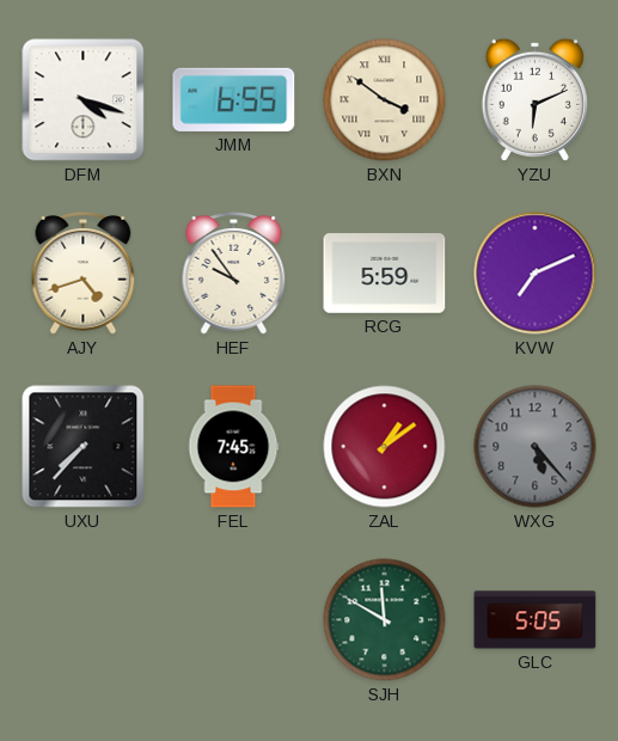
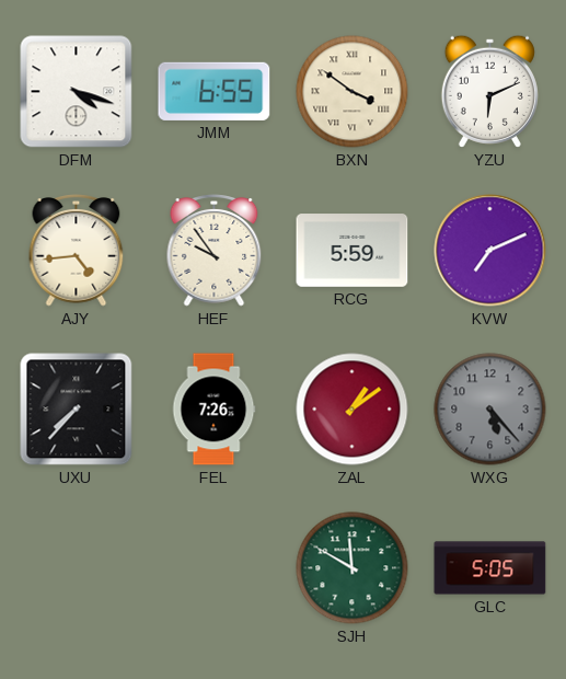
AJY: 4:42 -> 4:44
FEL: 7:45 -> 7:26
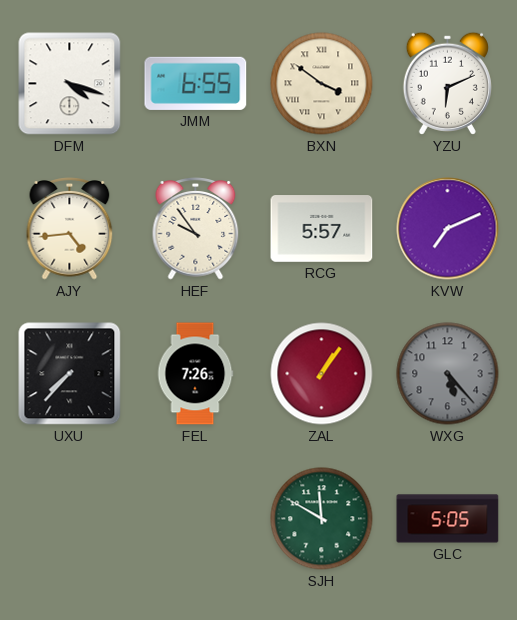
RCG: 5:59 -> 5:57
ZAL: 1:09 -> 1:06
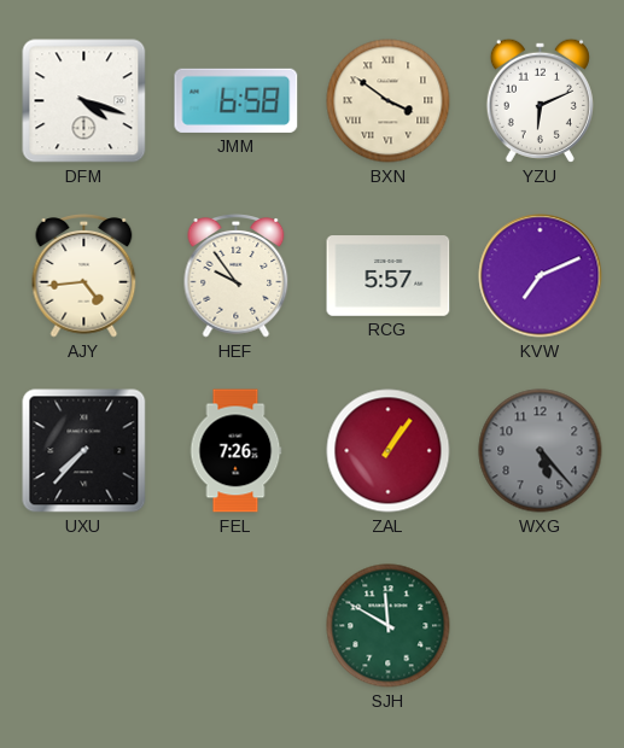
JMM: 6:55 -> 6:58
GLC: 5:05 -> none
